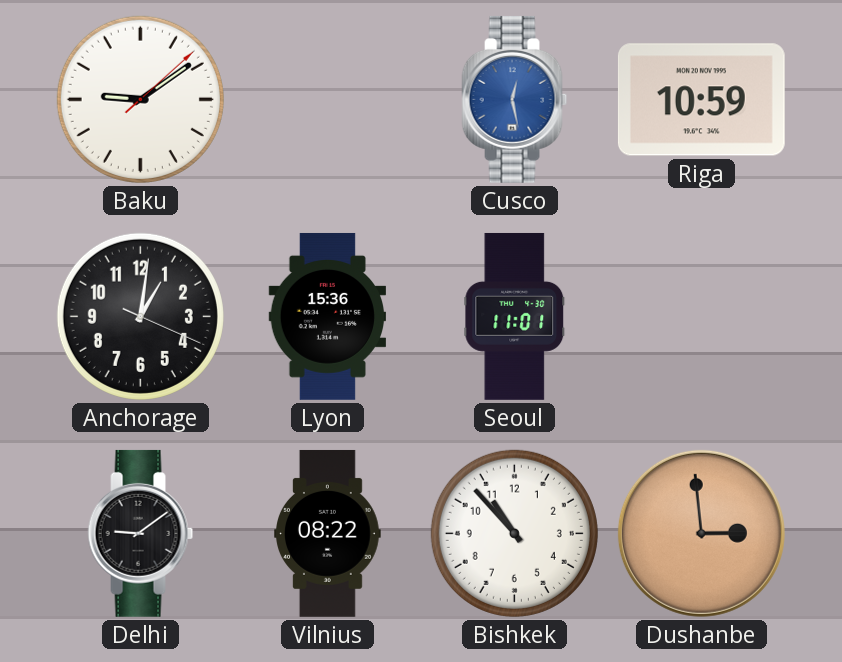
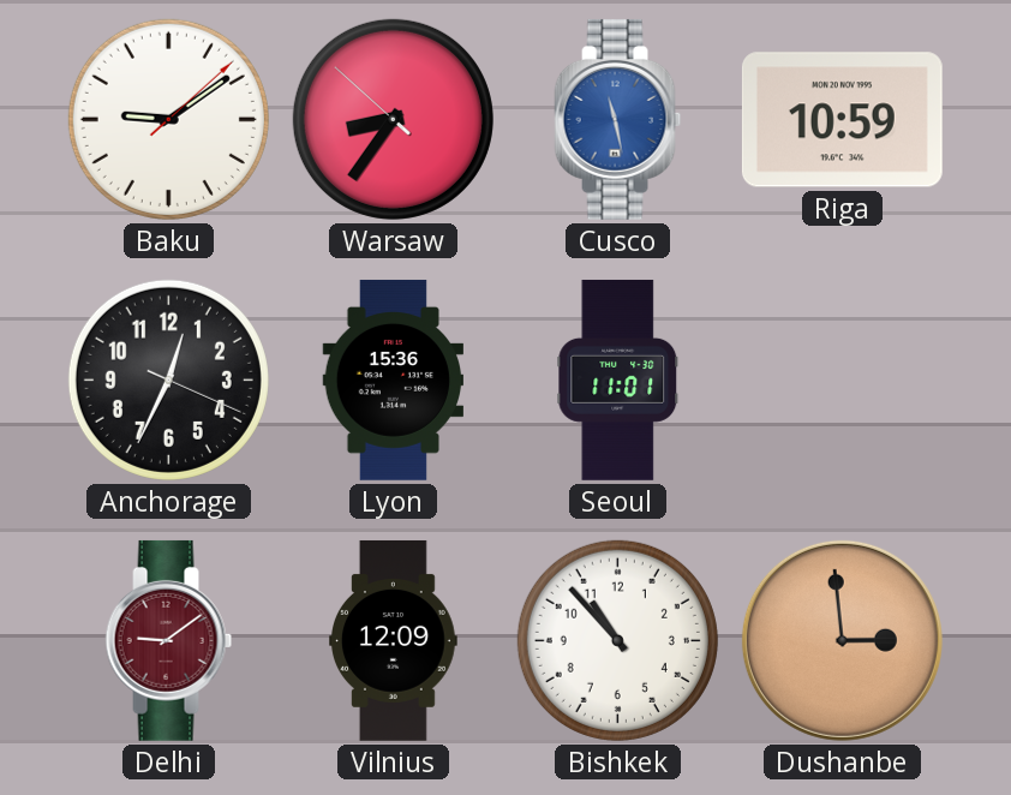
Warsaw: none -> 8:35
Cusco: 12:28 -> 11:28
Anchorage: 1:01 -> 12:34
Delhi dial: black -> burgundy
Vilnius: 08:22 -> 12:09
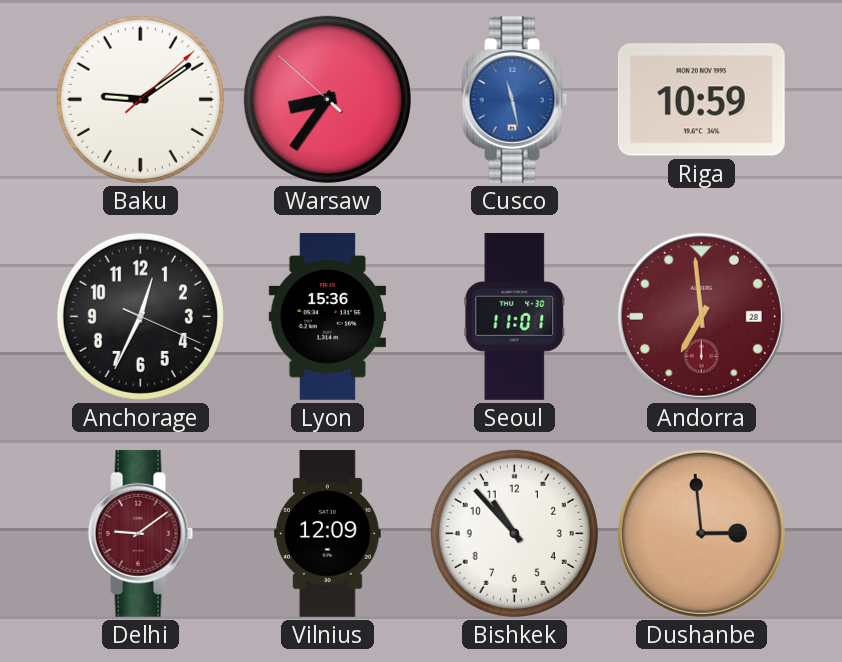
Andorra: none -> 6:59
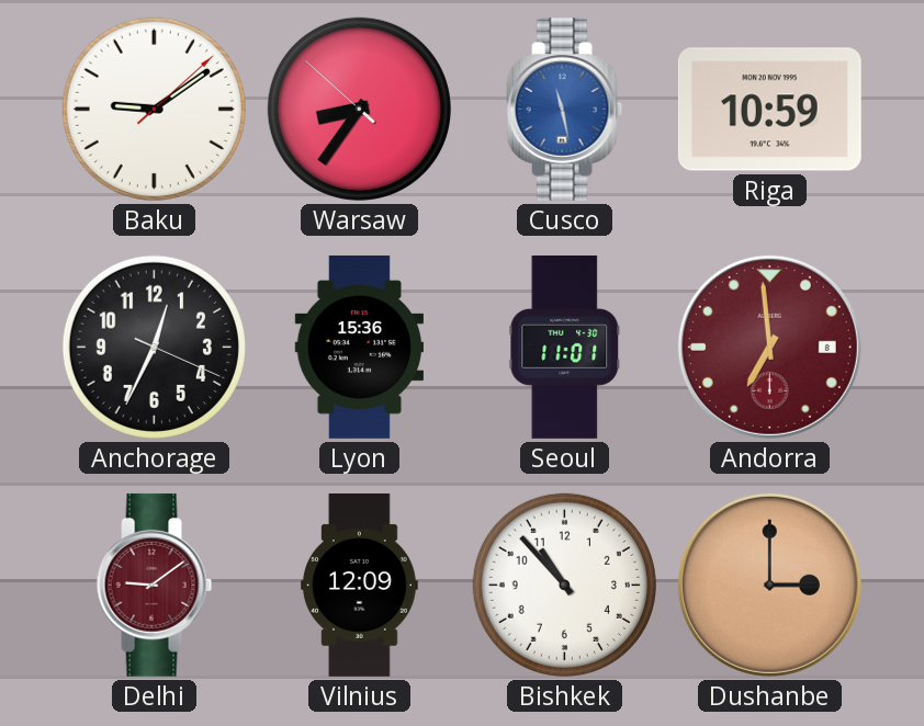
Andorra date: 28 -> 8
Dushanbe: 2:59 -> 3:00
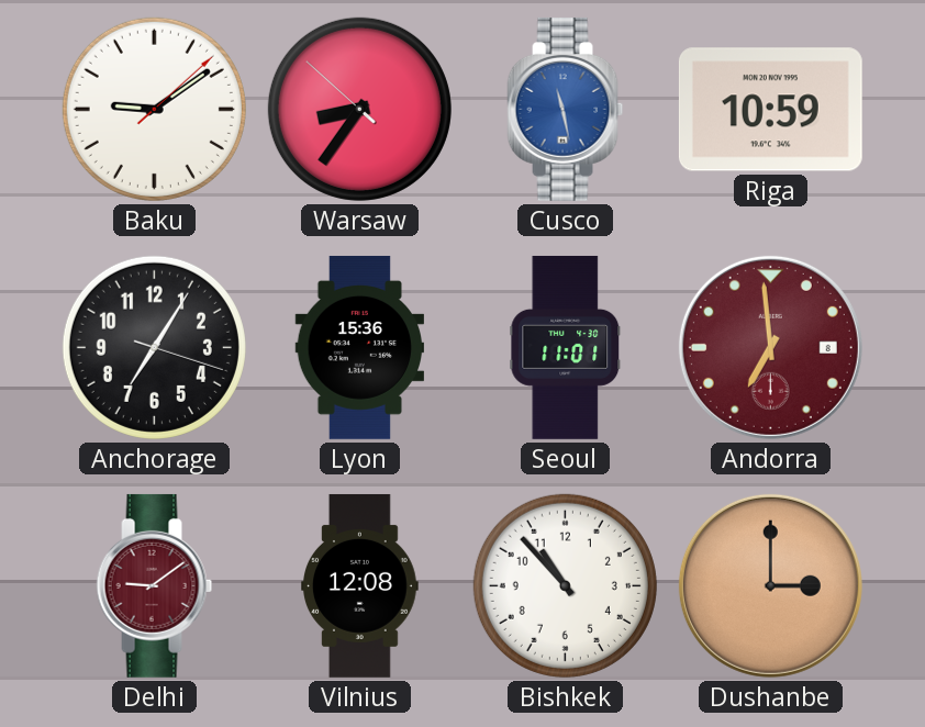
Anchorage: 12:34 -> 7:05
Vilnius: 12:09 -> 12:08
